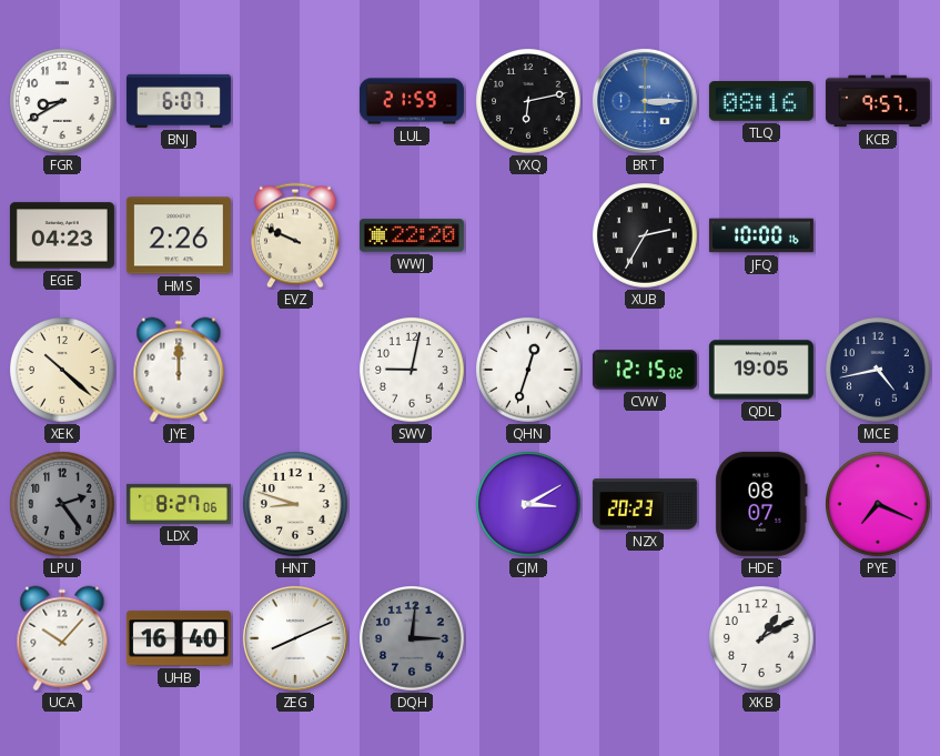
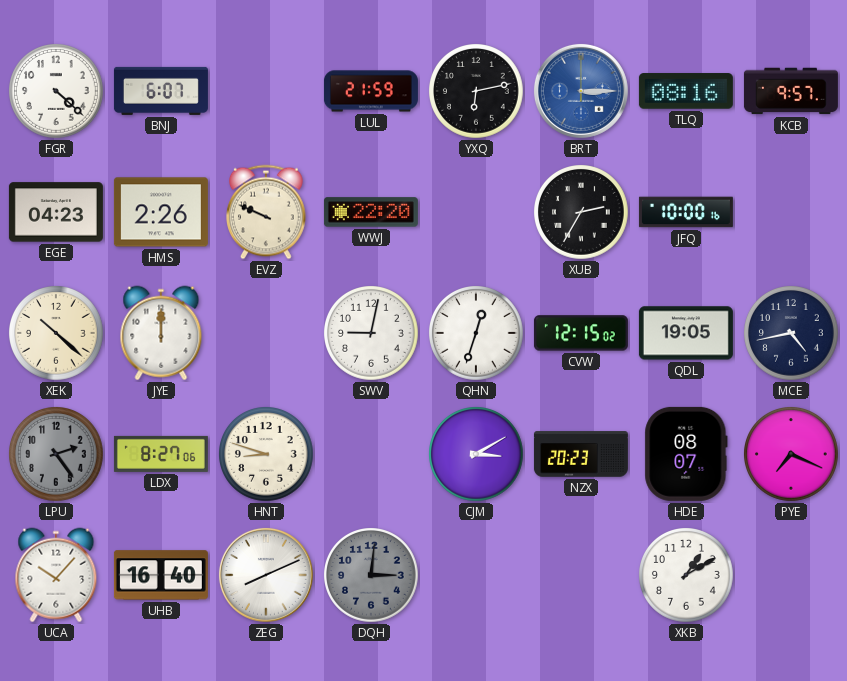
FGR: 8:40 -> 4:22
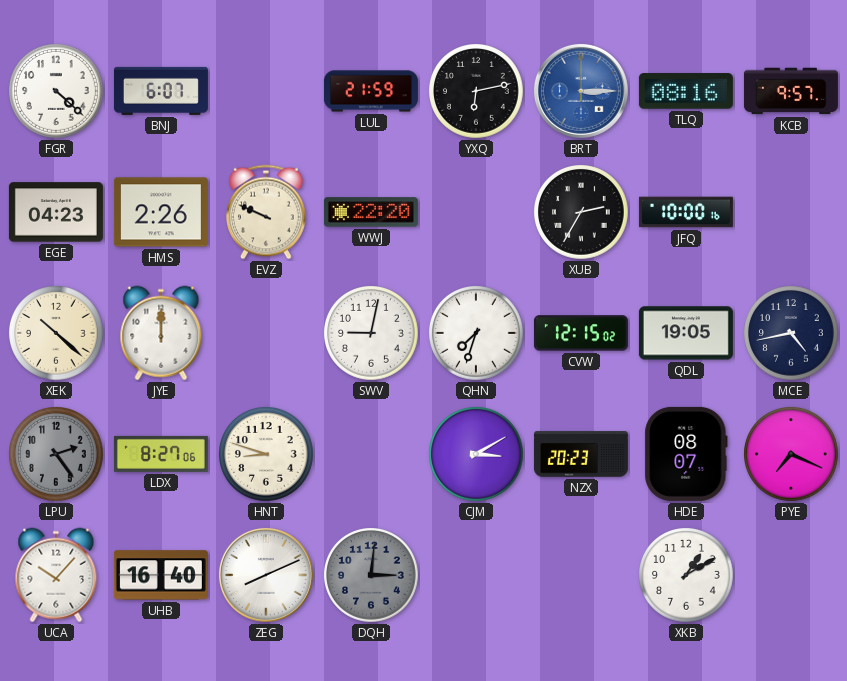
QHN: 12:33 -> 7:33
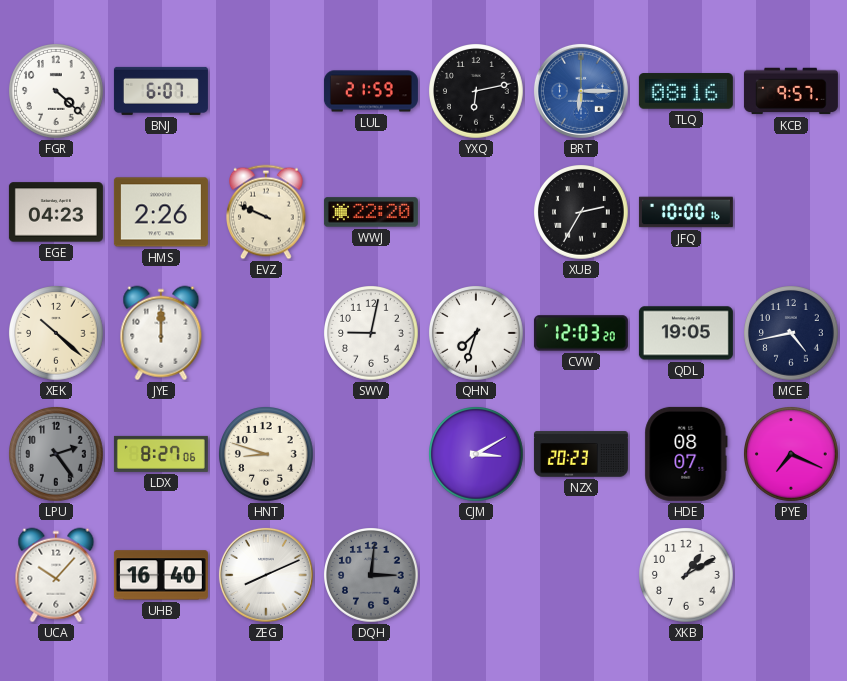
BRT: 3:15 -> 6:15
CVW: 12:15 -> 12:03
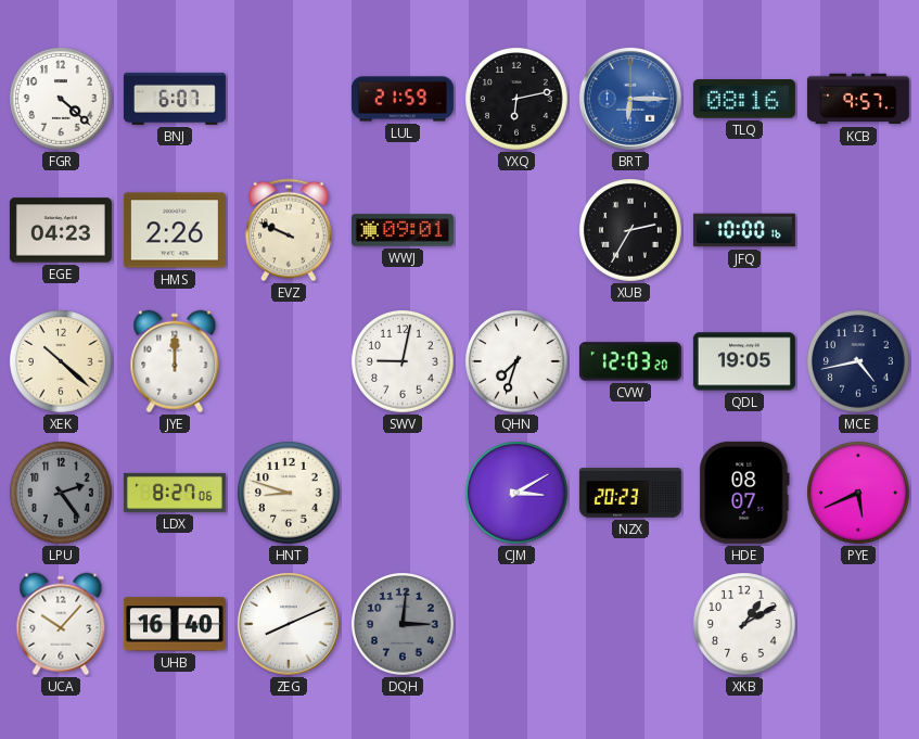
WWJ: 22:20 -> 09:01
PYE: 7:19 -> 5:41
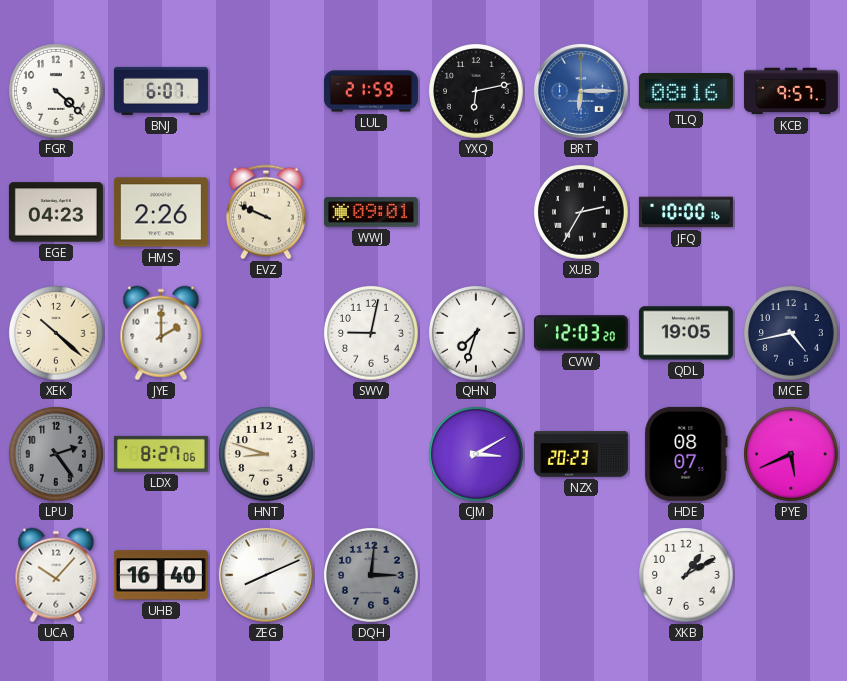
JYE: 12:00 -> 2:00
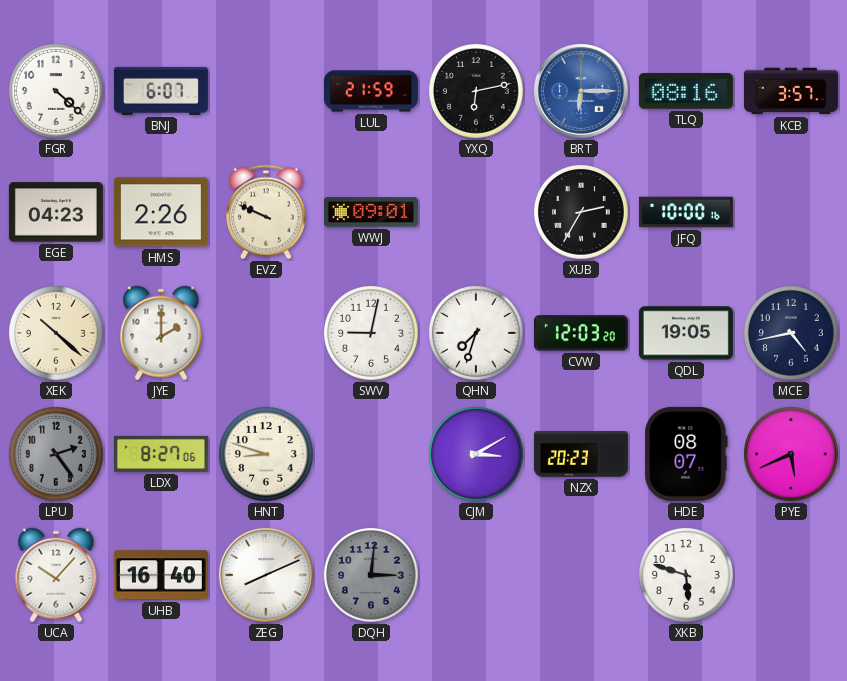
KCB: 9:57 -> 3:57
XKB: 1:10 -> 5:48
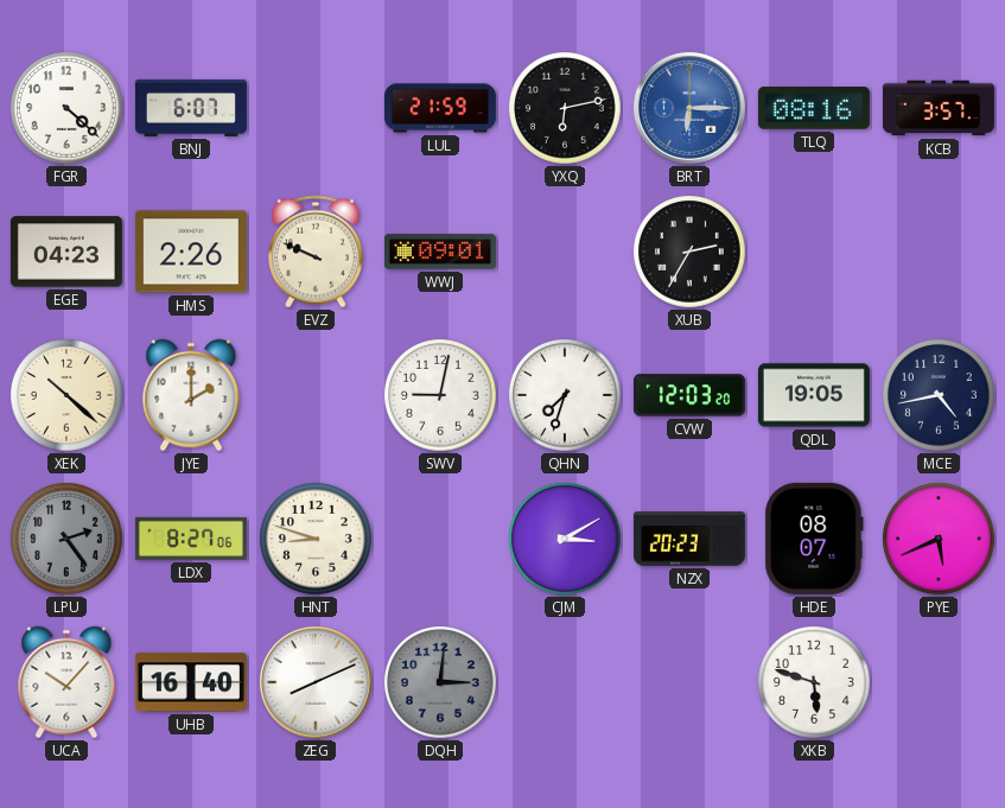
JFQ: 10:00 -> none
